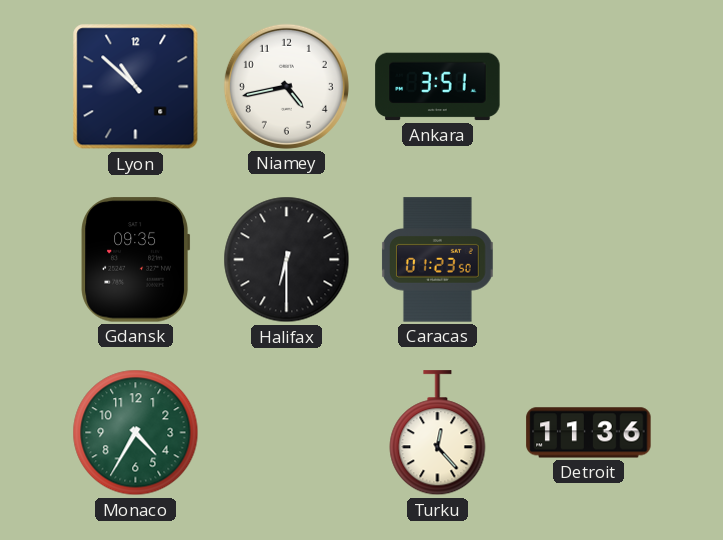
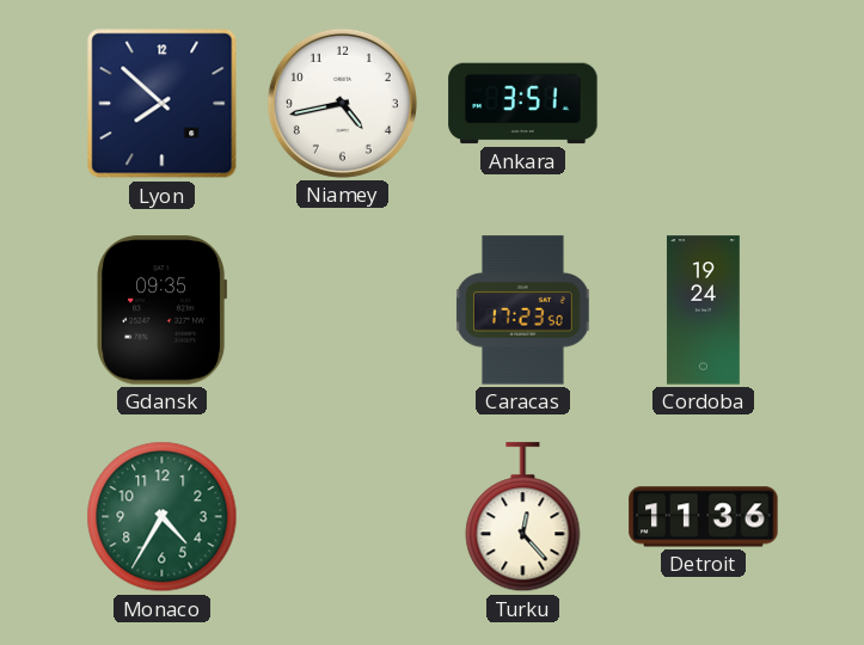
Lyon: 10:52 -> 7:52
Halifax: 6:30 -> none
Caracas: 01:23 -> 17:23
Cordoba: none -> 19:24
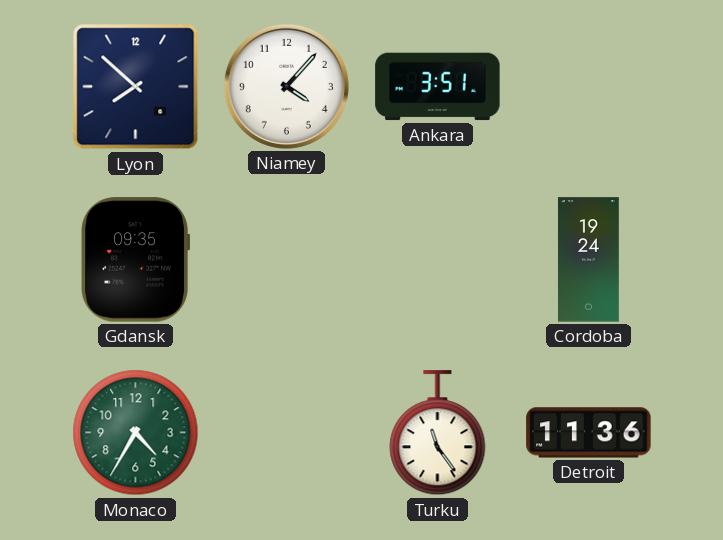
Niamey: 4:43 -> 4:07
Caracas: 17:23 -> none
Turku: 12:23 -> 11:24
